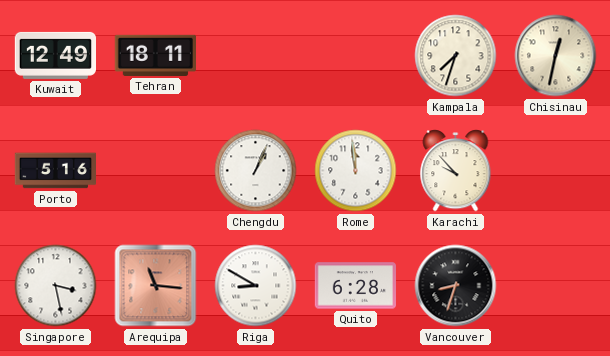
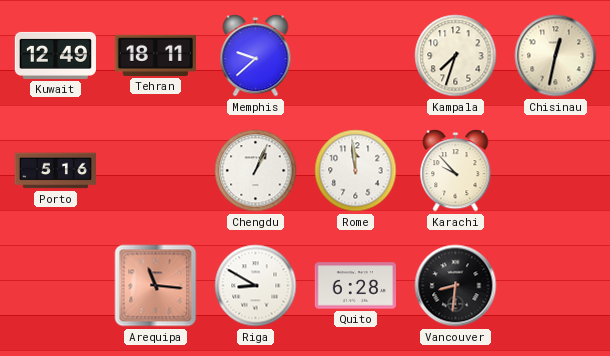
Memphis: none -> 9:38
Singapore: 3:28 -> none
Vancouver: 8:33 -> 8:31
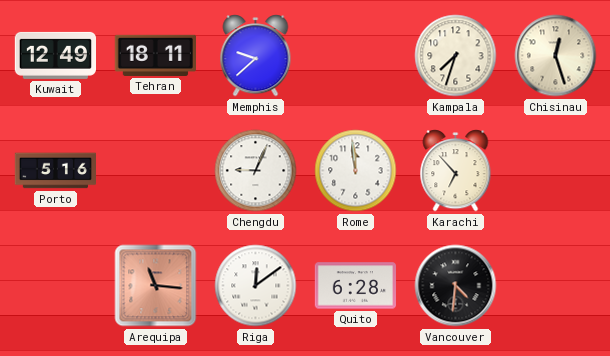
Chisinau: 12:32 -> 12:27
Chengdu: 1:04 -> 9:04
Karachi: 9:53 -> 6:53
Riga: 8:50 -> 12:09
Vancouver: 8:31 -> 4:31
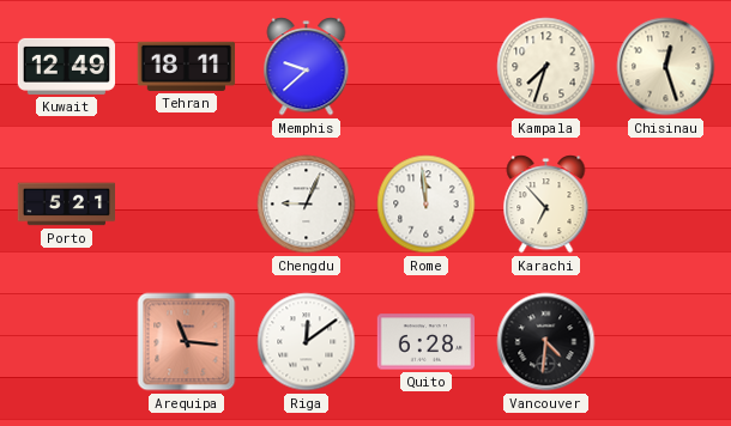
Porto: 5:16 -> 5:21
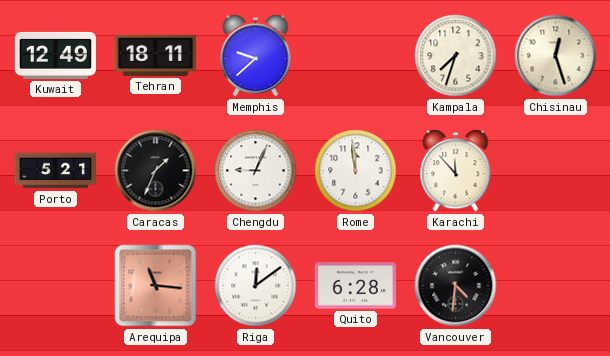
Caracas: none -> 1:34
Karachi: 6:53 -> 11:53
